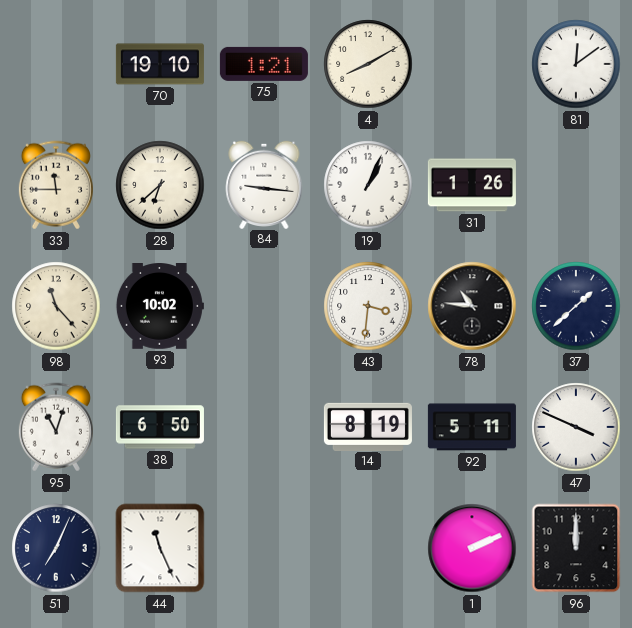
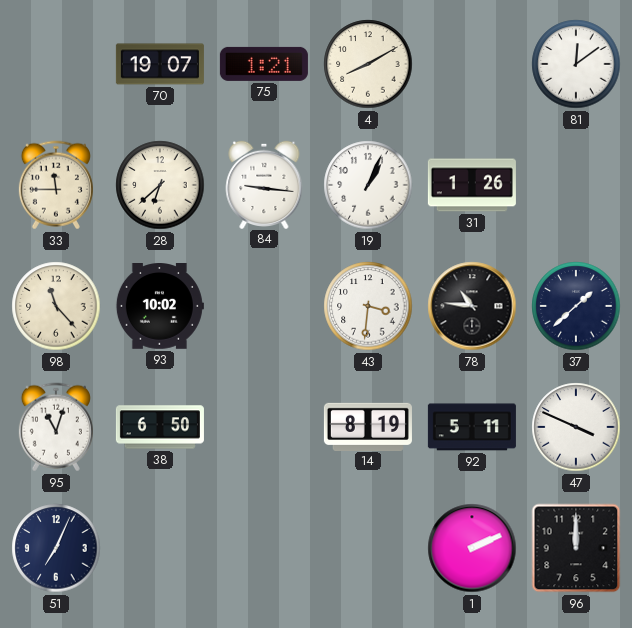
70: 19:10 -> 19:07
44: 11:26 -> none
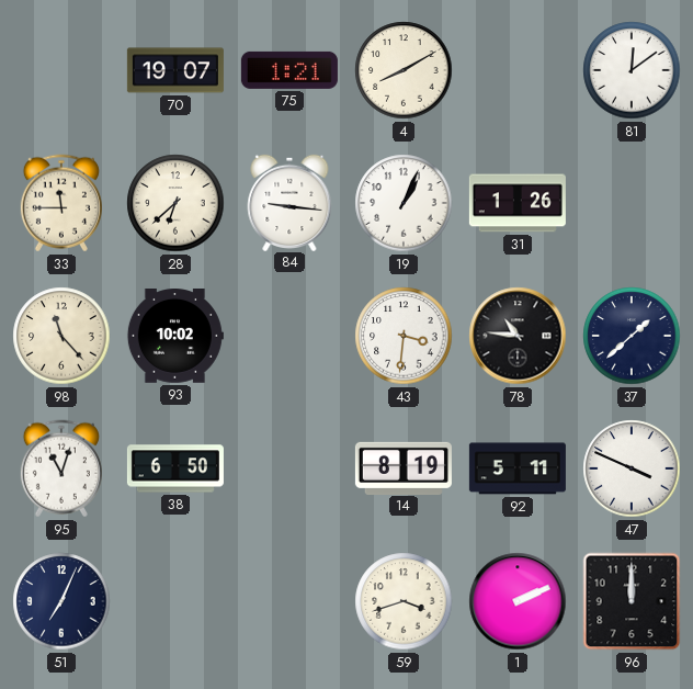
59: none -> 3:42
